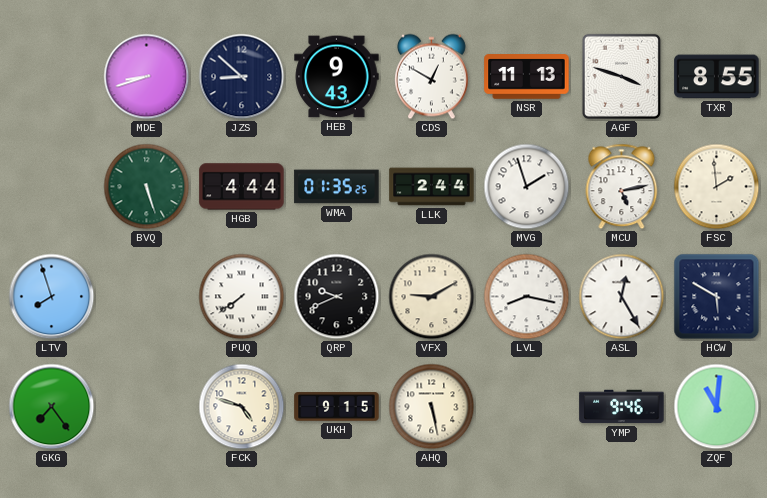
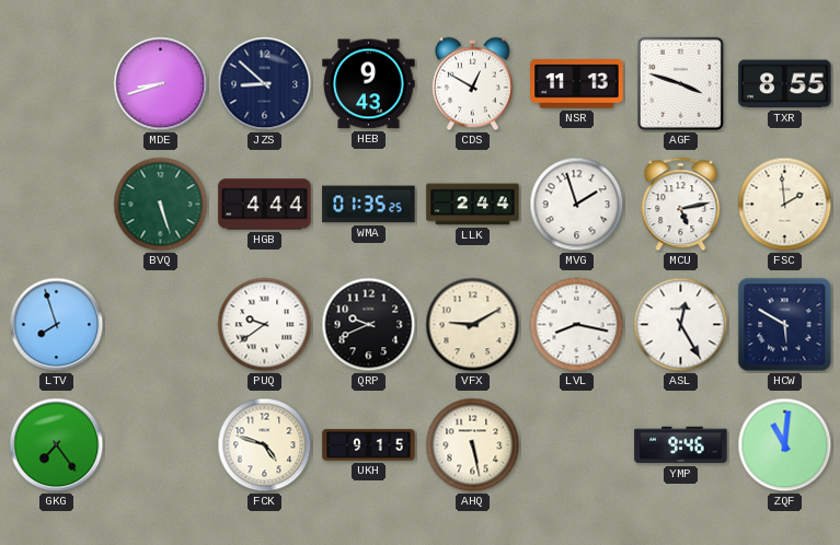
PUQ: 7:39 -> 9:39
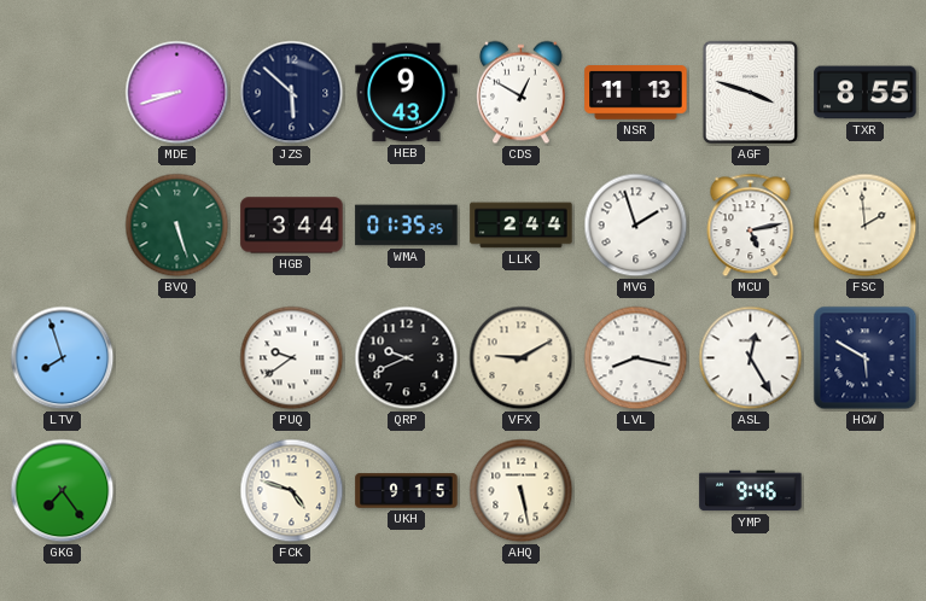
JZS: 8:52 -> 5:52
HGB: 4:44 -> 3:44
ZQF: 11:01 -> none
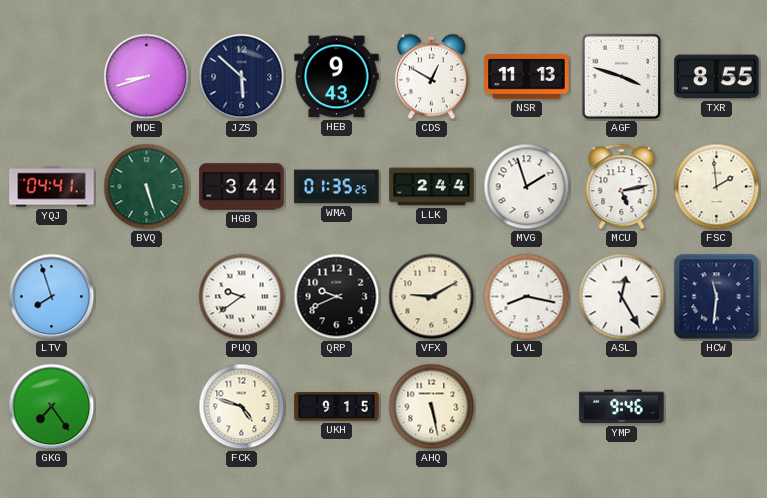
YQJ: none -> 04:41
HCW: 5:50 -> 11:31
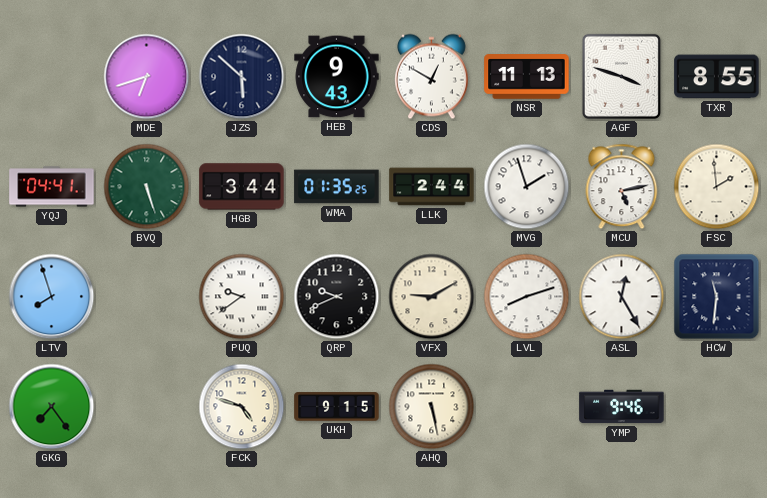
MDE: 8:42 -> 6:42
LVL: 8:17 -> 8:12
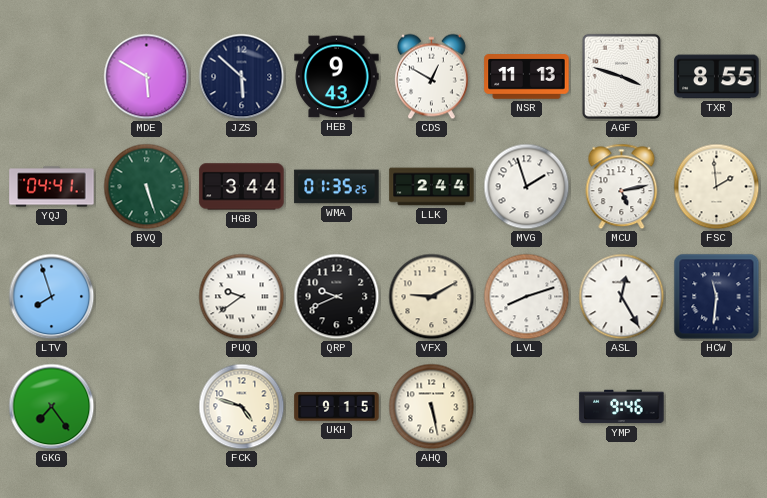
MDE: 6:42 -> 5:50
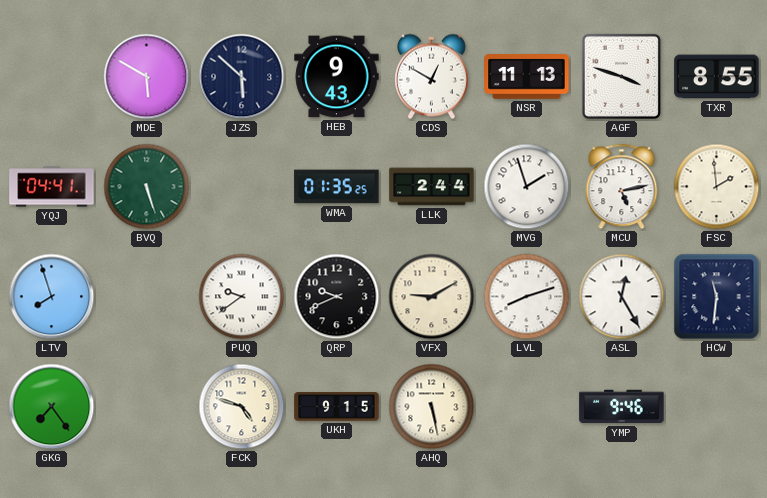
HGB: 3:44 -> none
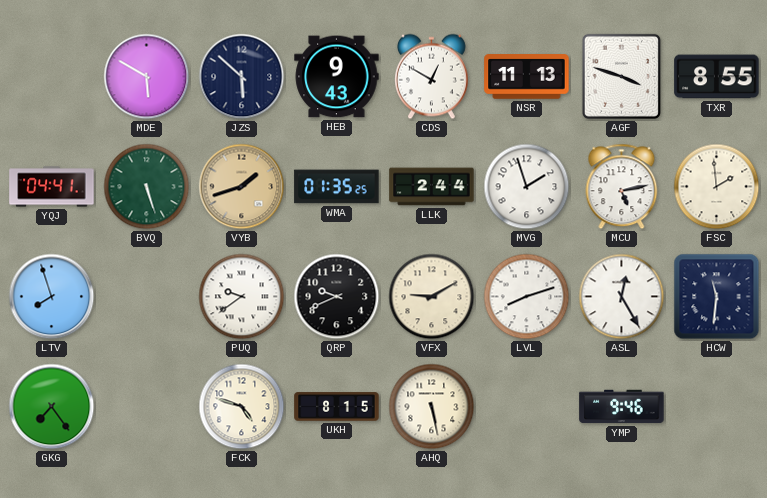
VYB: none -> 1:42
UKH: 9:15 -> 8:15
